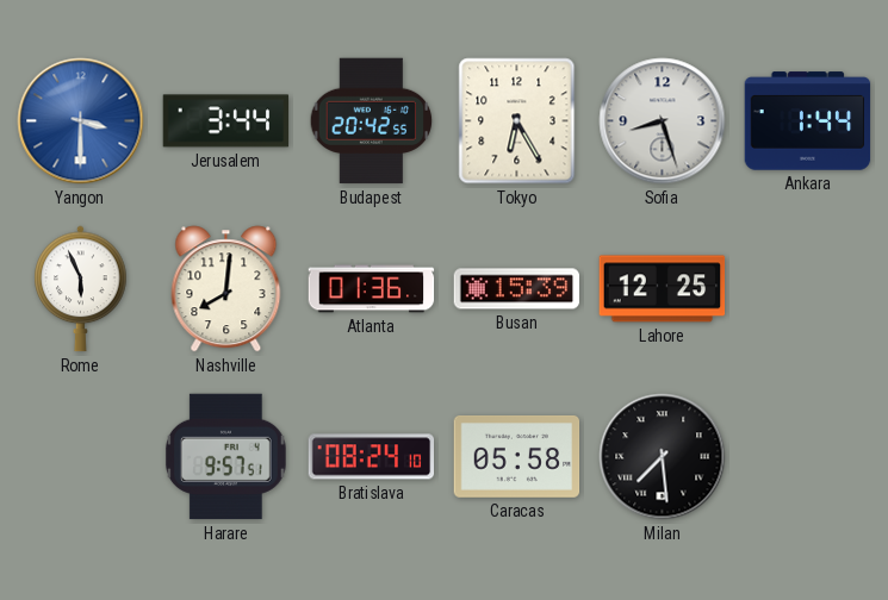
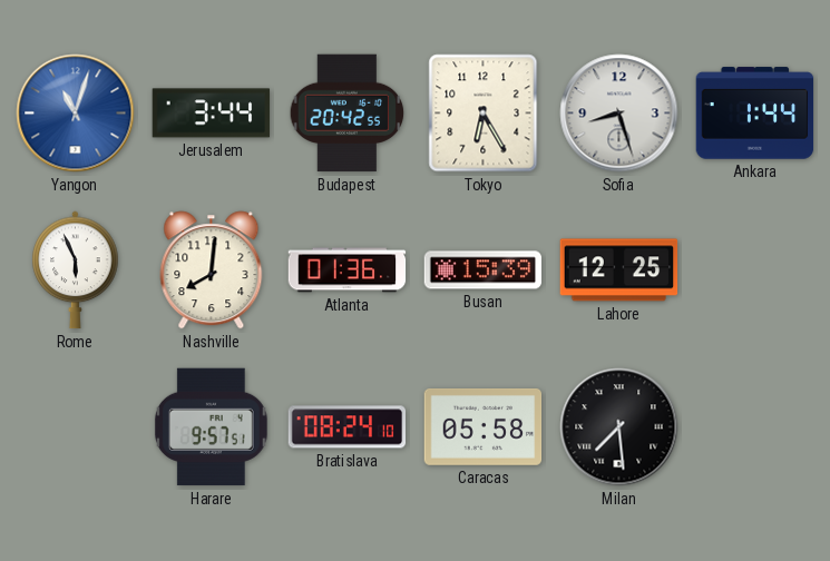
Yangon: 3:30 -> 11:03
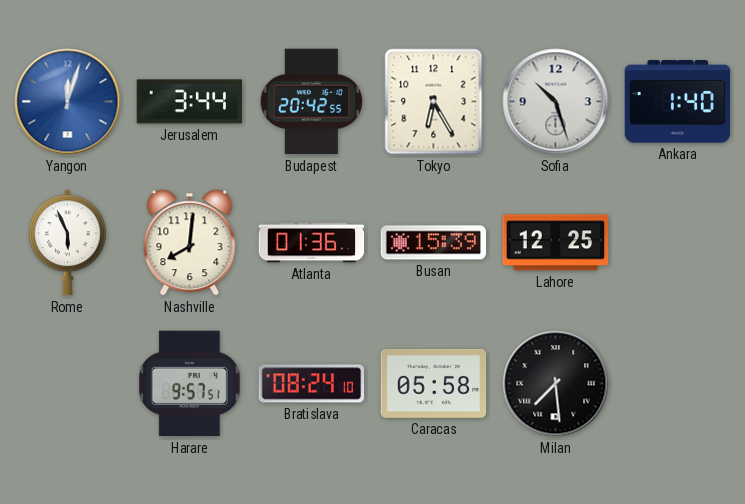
Yangon: 11:03 -> 12:03
Sofia: 8:27 -> 10:27
Ankara: 1:44 -> 1:40
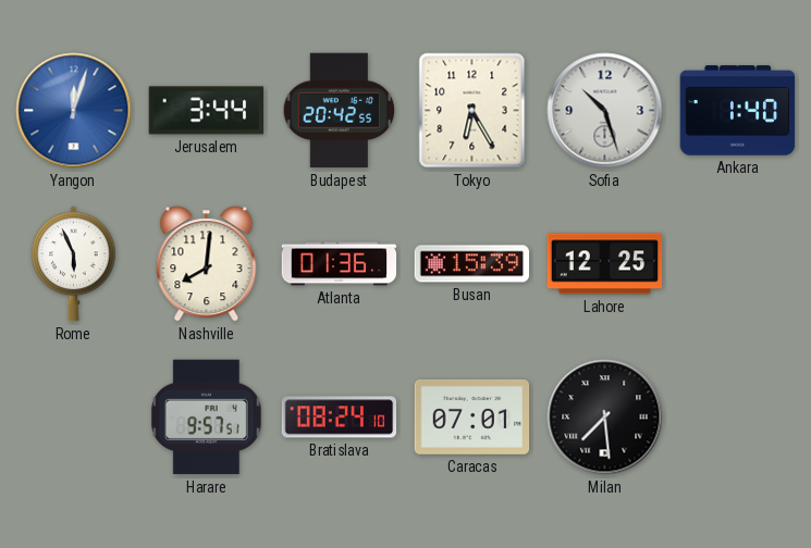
Caracas: 05:58 -> 07:01
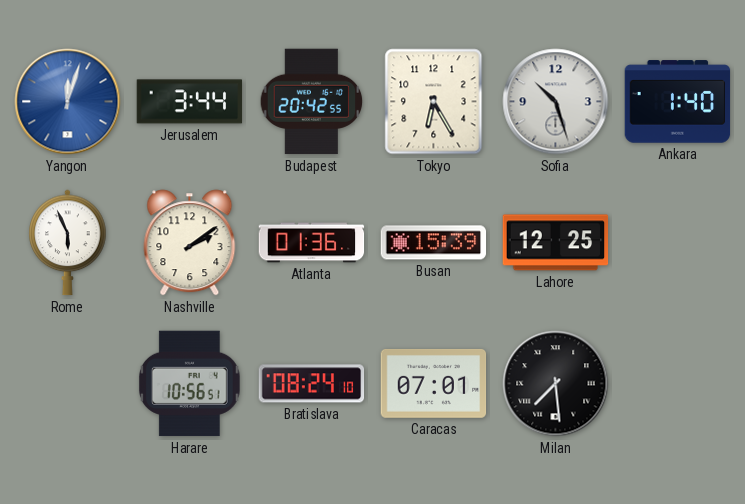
Nashville: 8:01 -> 2:09
Harare: 9:57 -> 10:56
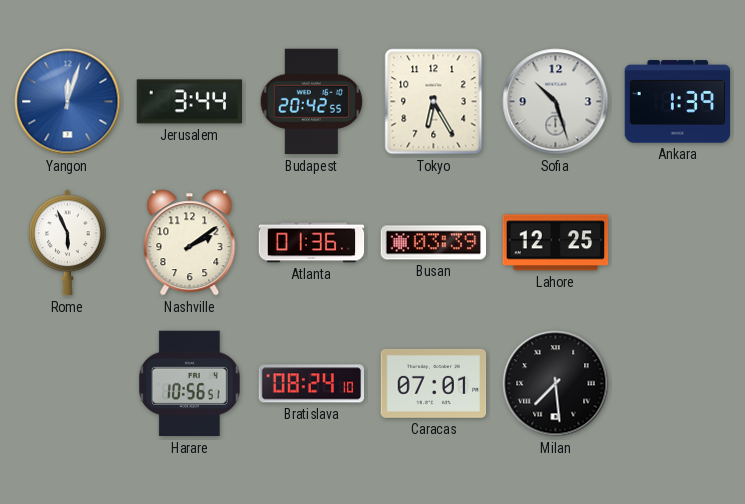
Ankara: 1:40 -> 1:39
Busan: 15:39 -> 03:39
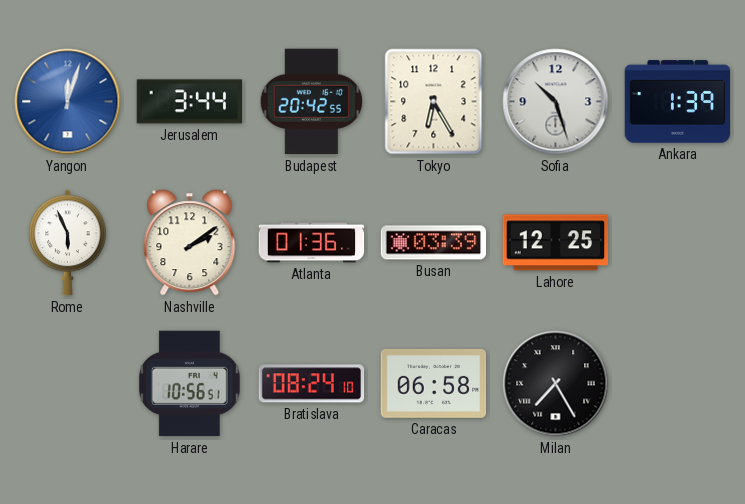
Caracas: 07:01 -> 06:58
Milan: 7:29 -> 7:25
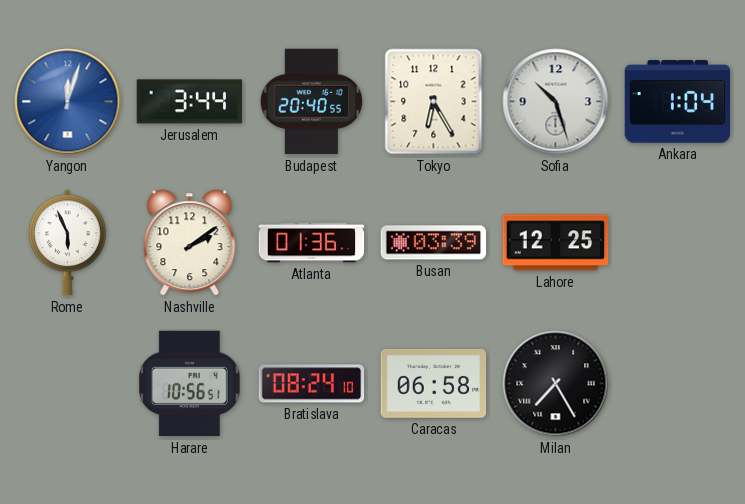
Budapest: 20:42 -> 20:40
Ankara: 1:39 -> 1:04
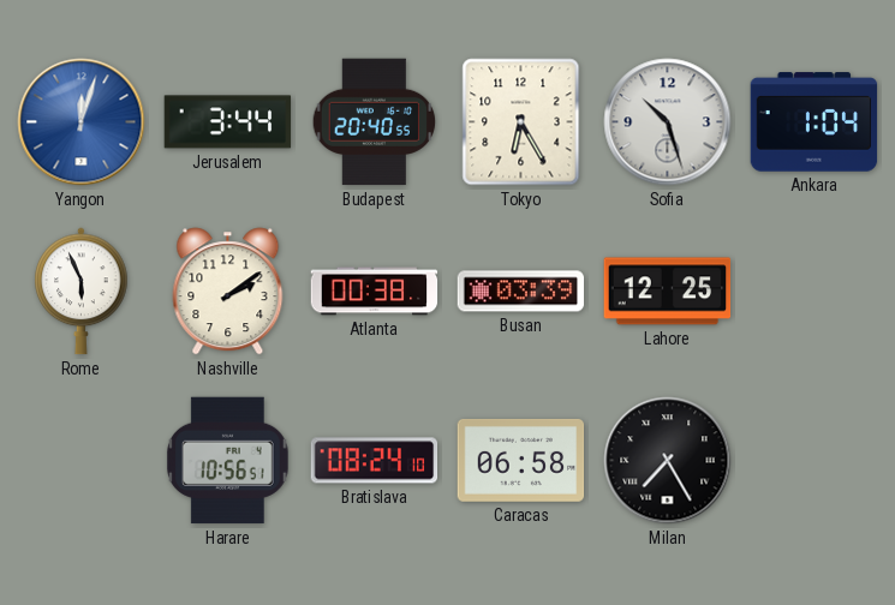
Atlanta: 01:36 -> 00:38
